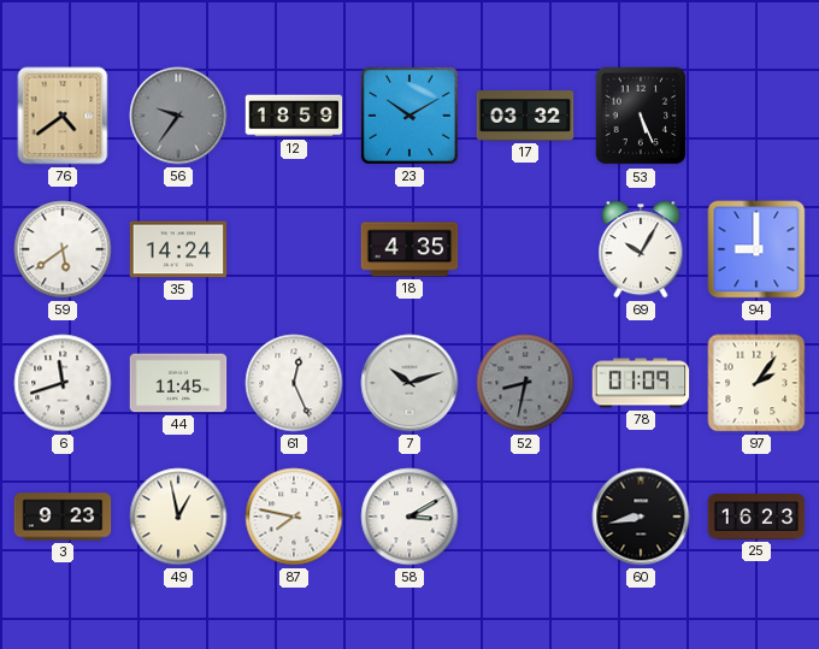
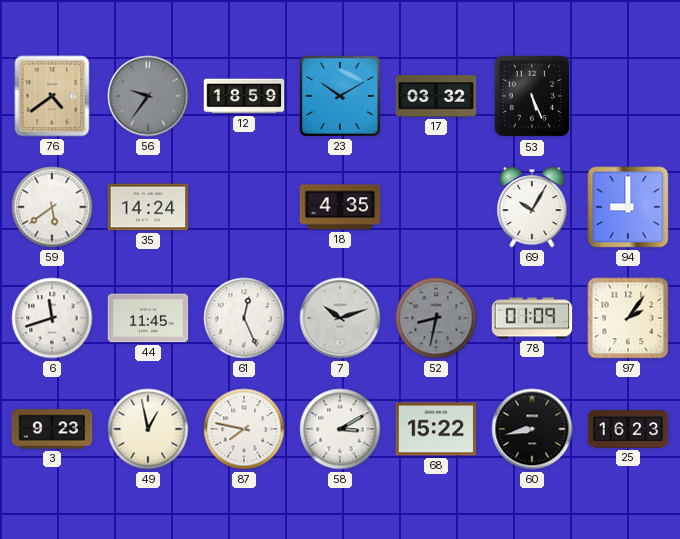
68: none -> 15:22
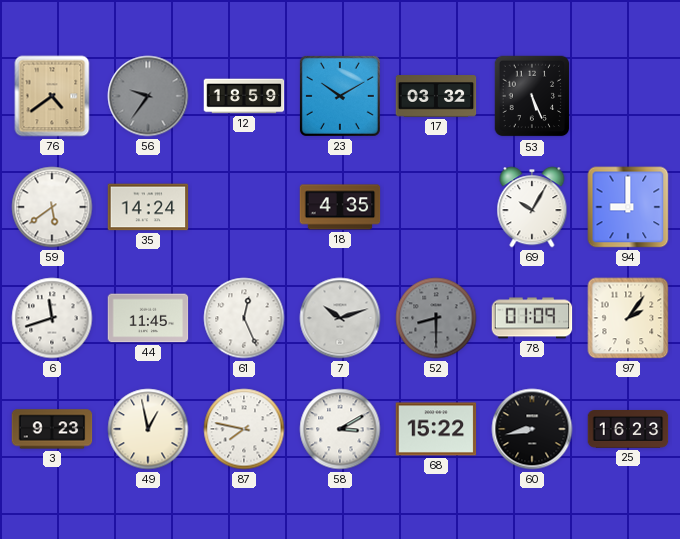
52: 8:32 -> 8:30
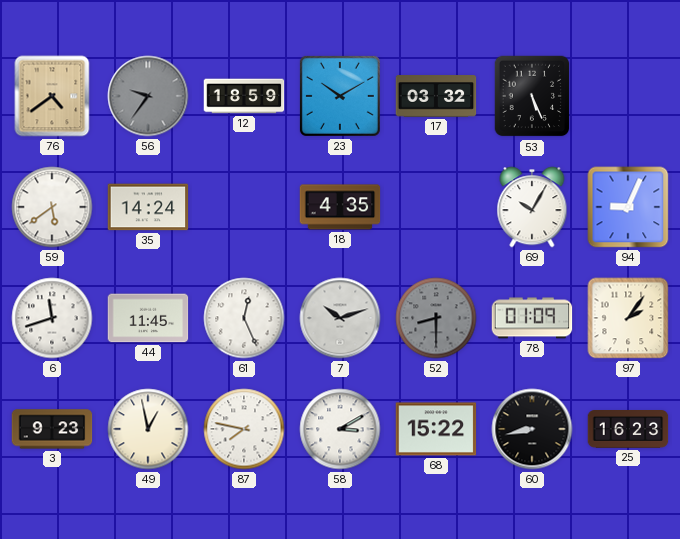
94: 9:00 -> 9:04
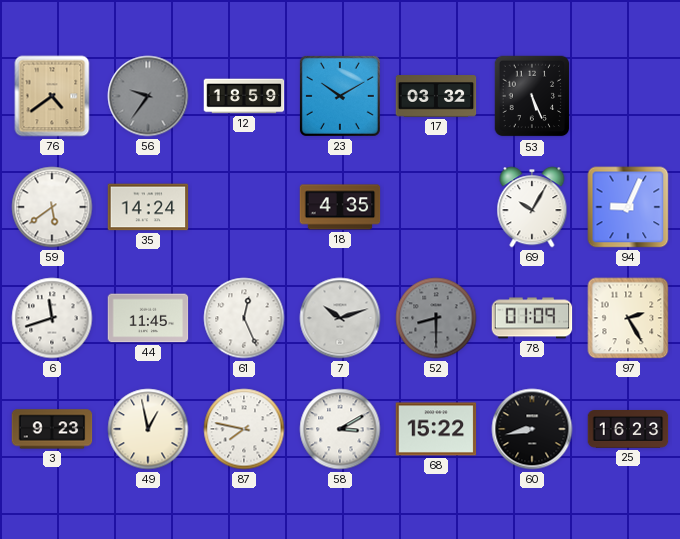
97: 2:06 -> 2:25
